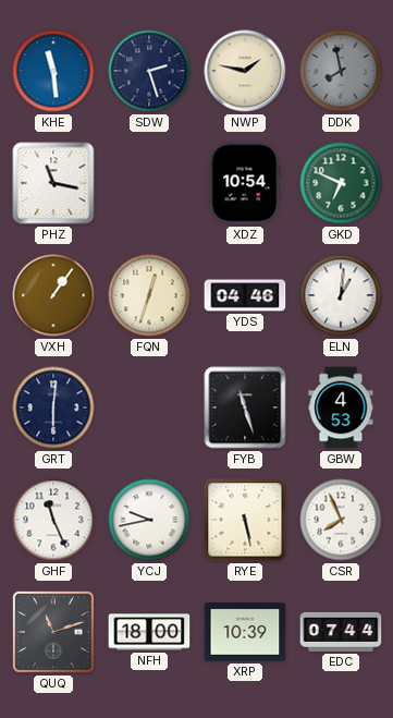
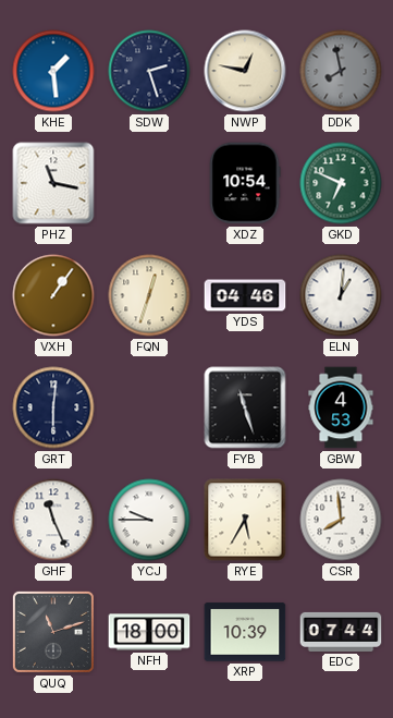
KHE: 11:29 -> 1:29
NWP: 1:47 -> 12:47
YCJ: 9:43 -> 9:45
RYE: 5:28 -> 5:35
CSR: 7:56 -> 7:59
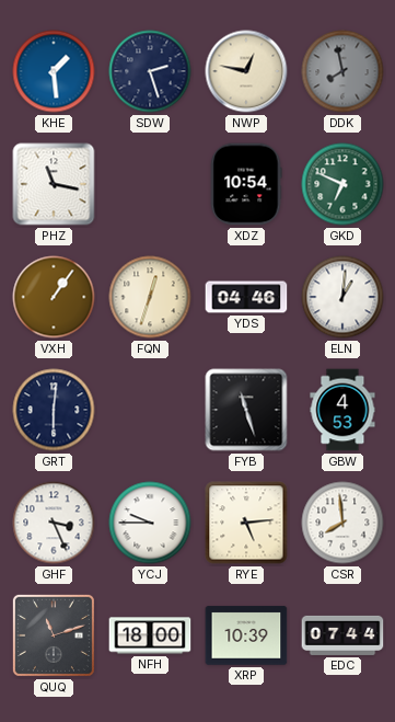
GHF: 11:26 -> 3:26
RYE: 5:35 -> 5:14
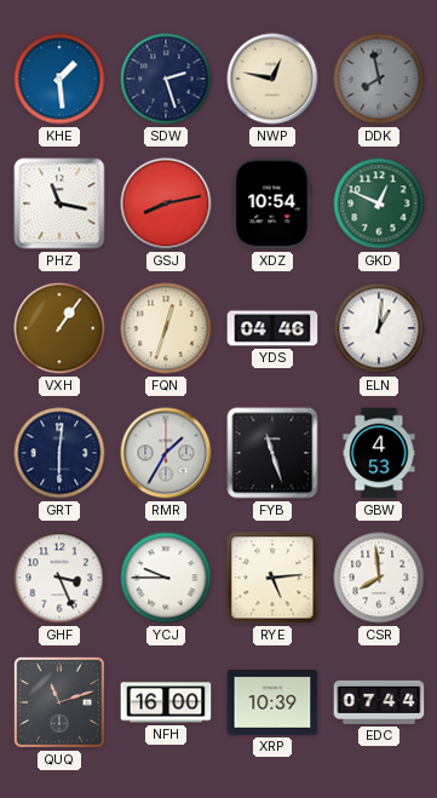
GSJ: none -> 8:13
GKD: 6:49 -> 12:49
RMR: none -> 1:35
NFH: 18:00 -> 16:00
